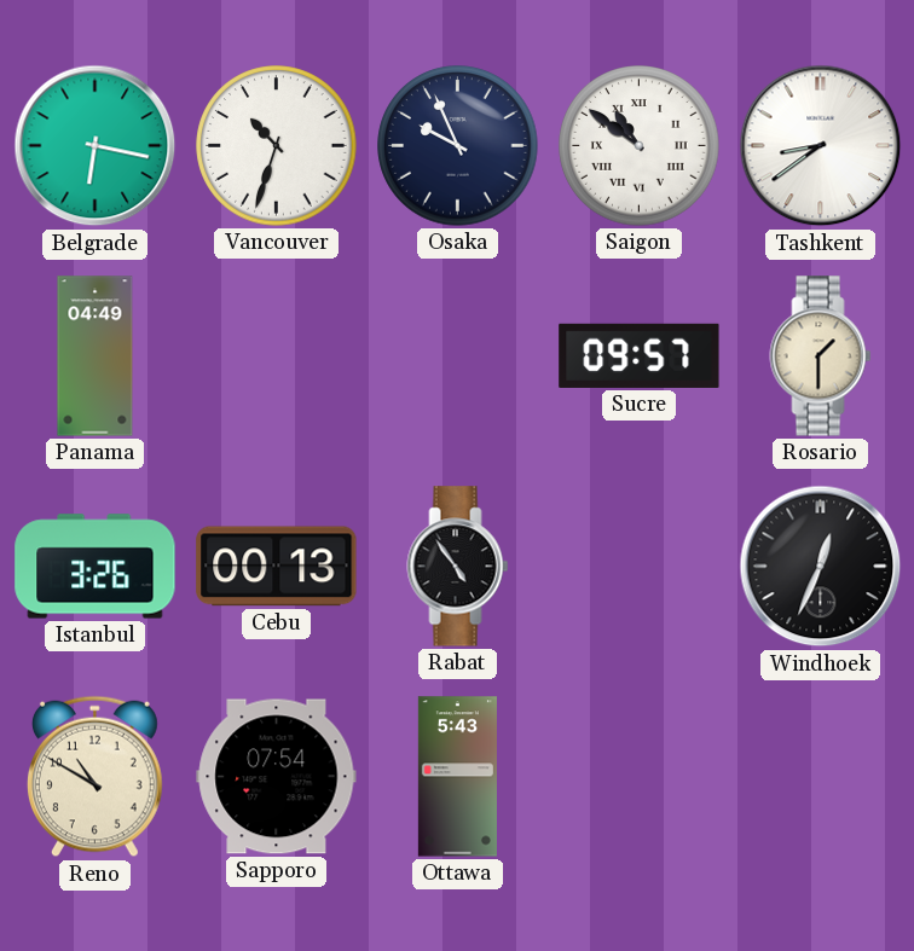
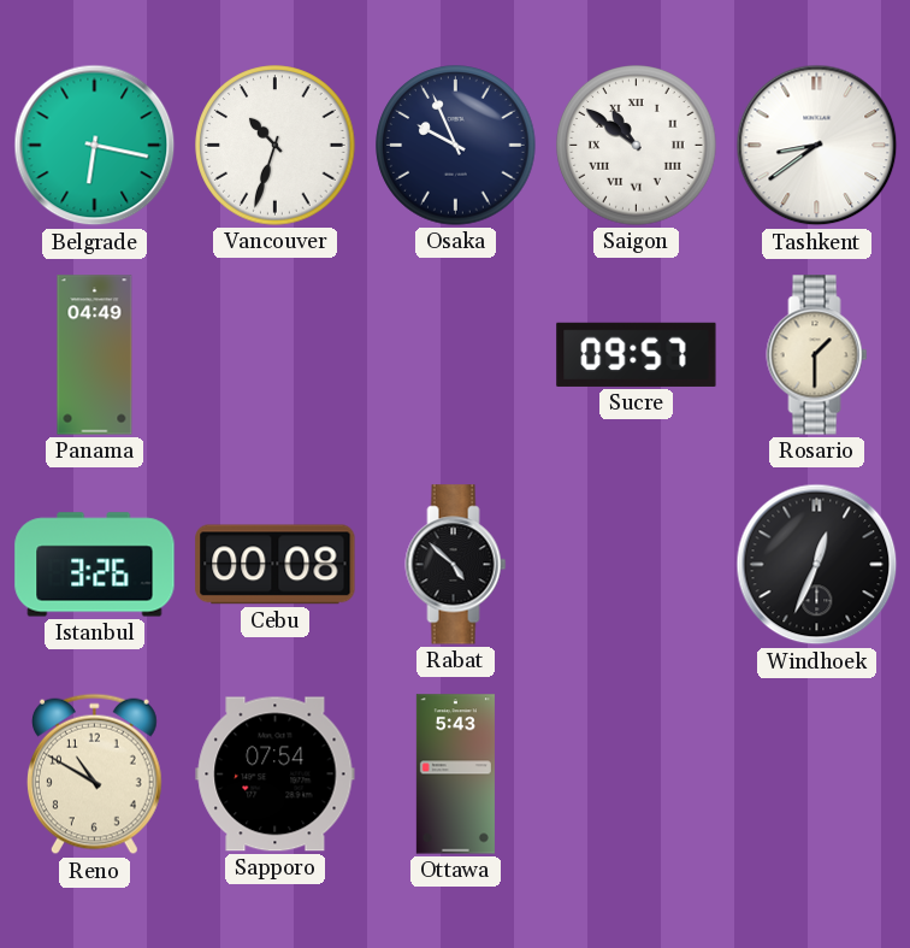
Cebu: 00:13 -> 00:08
Rabat: 4:54 -> 4:52
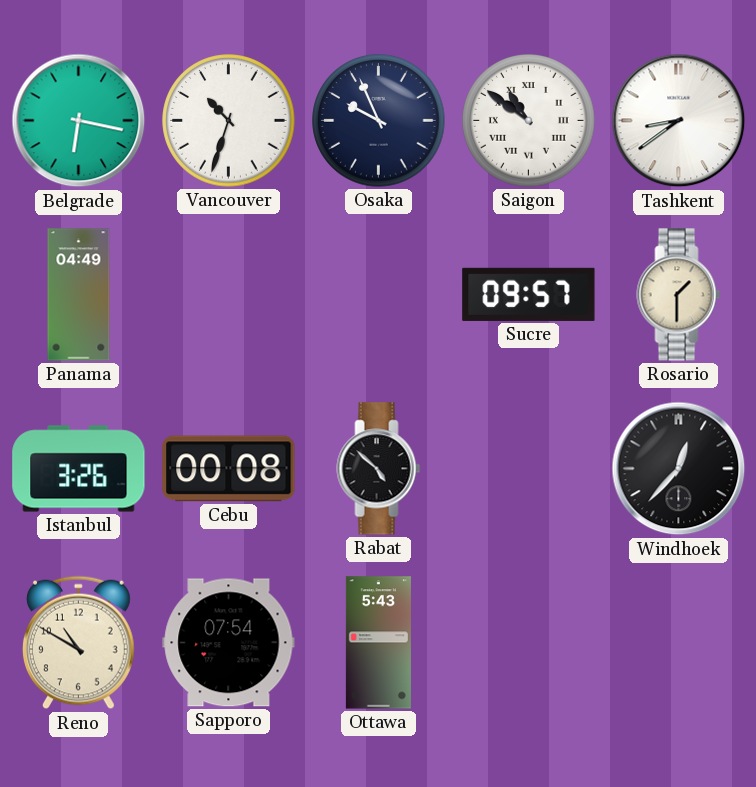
Windhoek: 12:34 -> 12:37
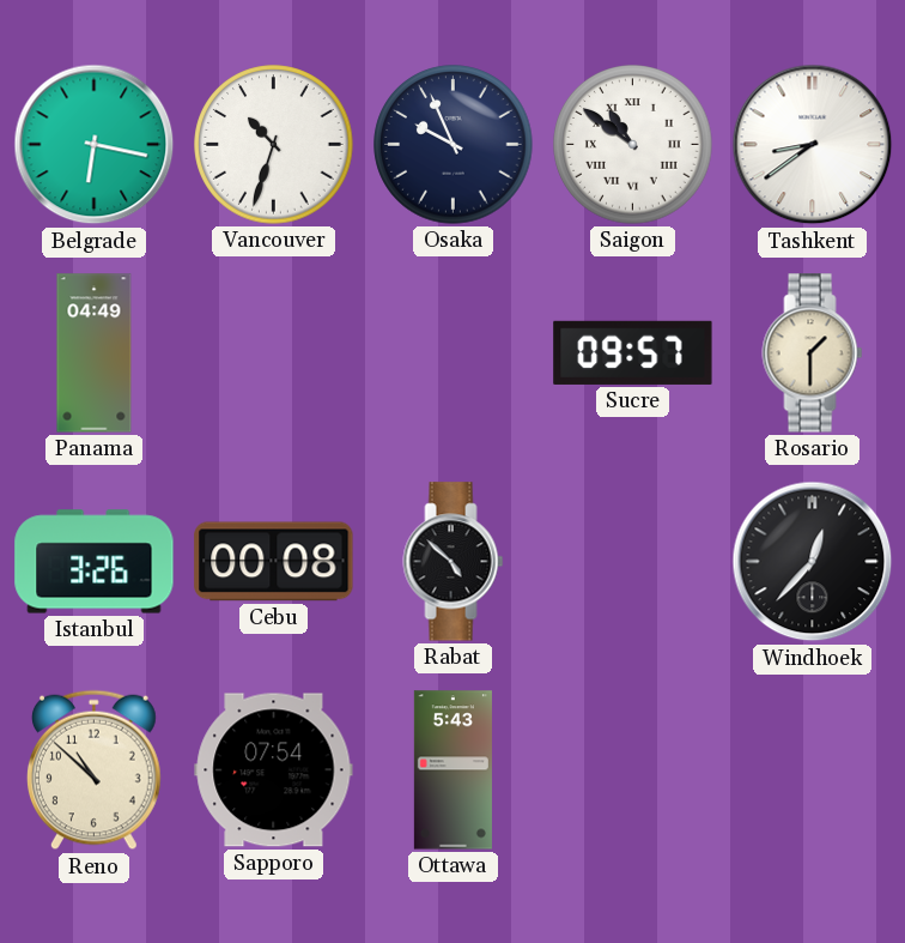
Reno: 10:50 -> 10:52
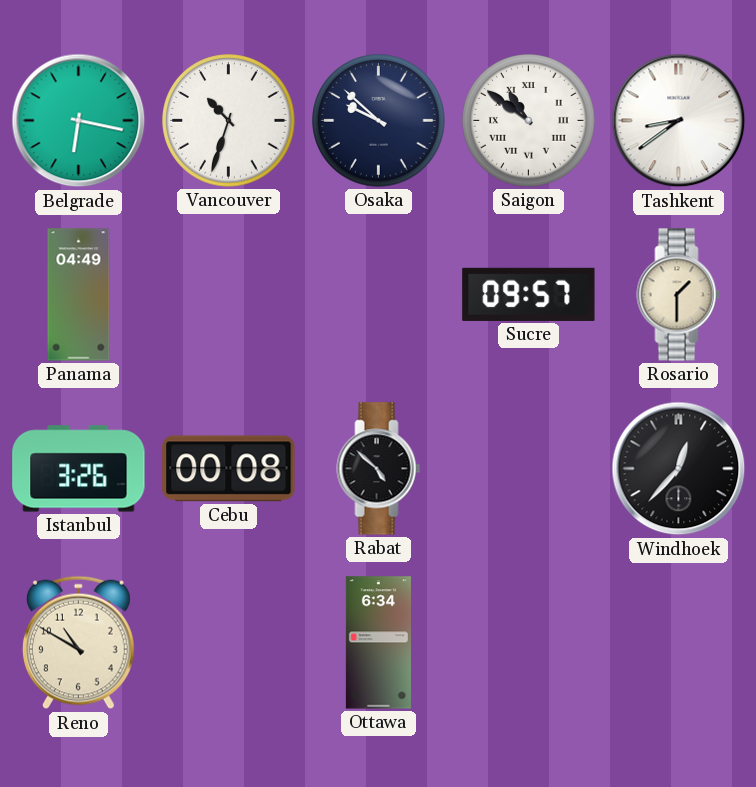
Osaka: 9:56 -> 9:52
Reno: 10:52 -> 10:50
Sapporo: 07:54 -> none
Ottawa: 5:43 -> 6:34
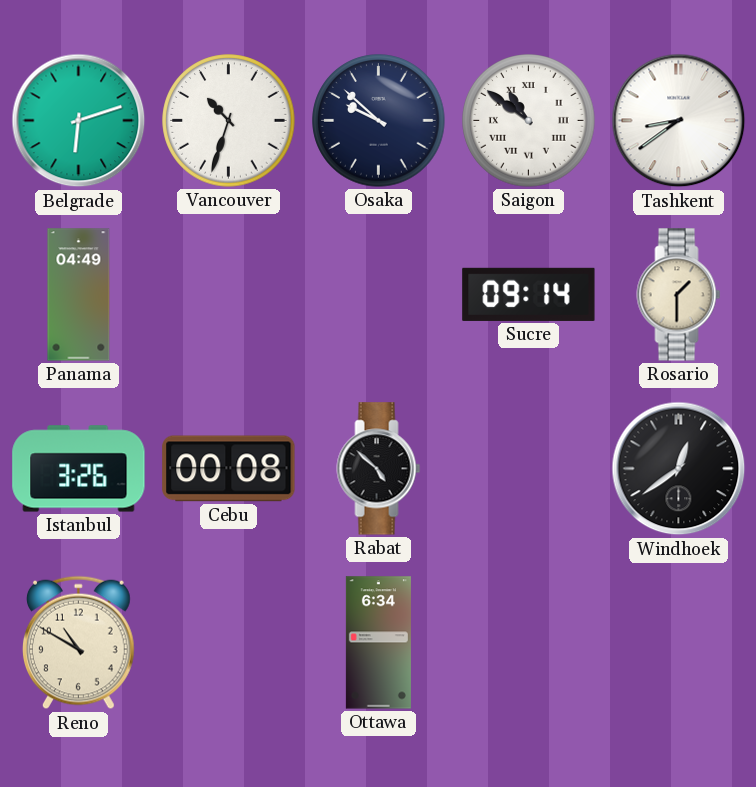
Belgrade: 6:17 -> 6:12
Sucre: 09:57 -> 09:14
Windhoek: 12:37 -> 12:39
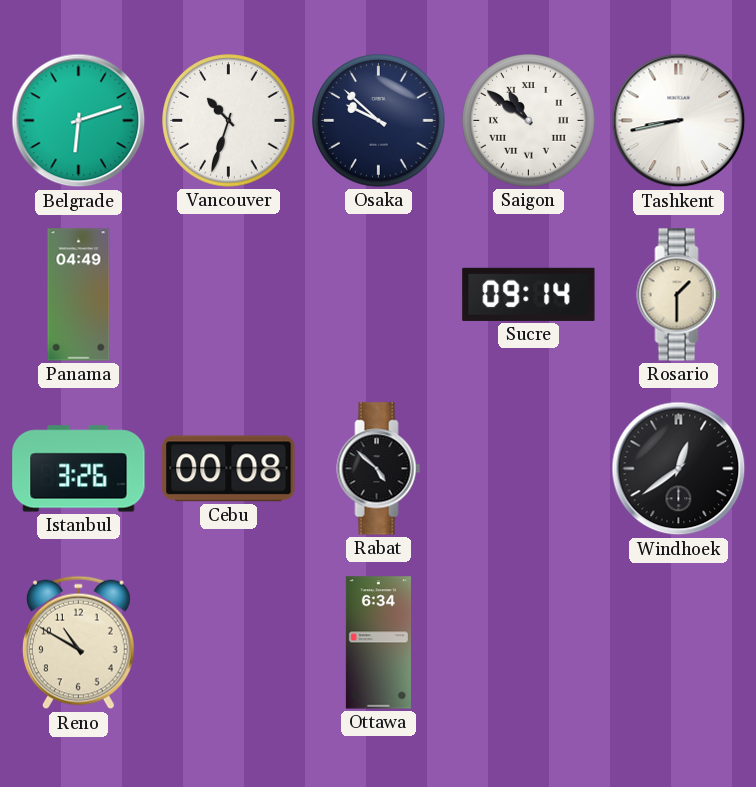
Tashkent: 8:39 -> 8:43
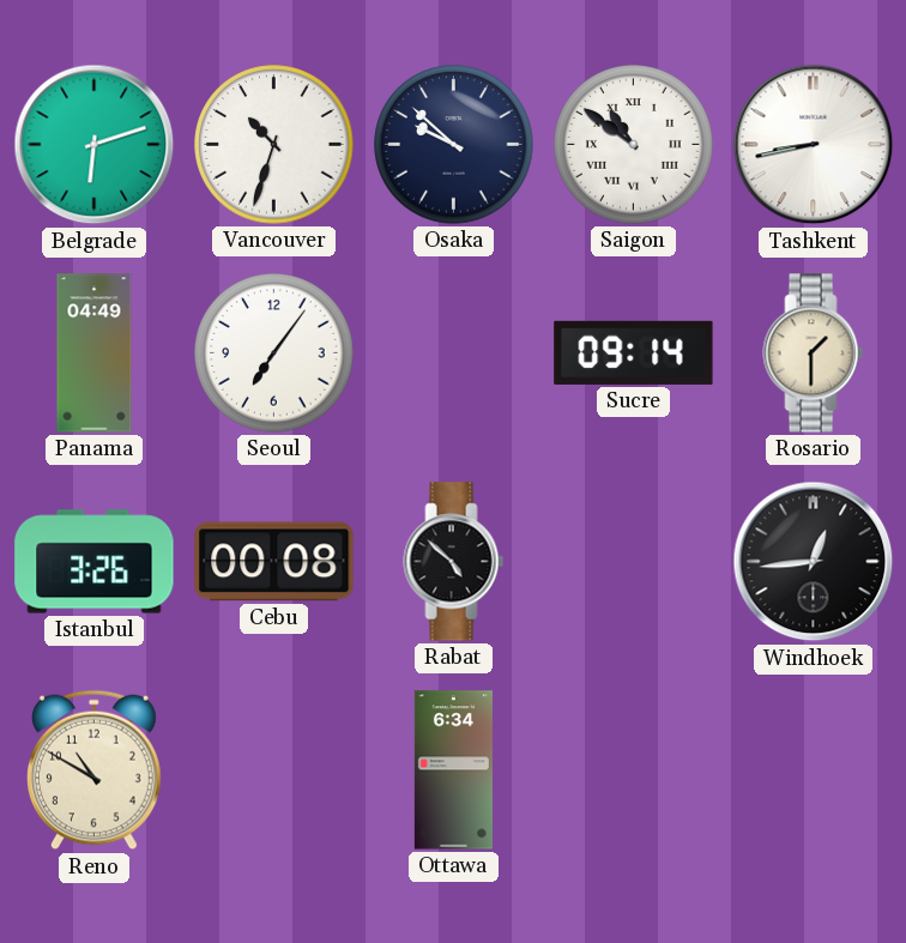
Seoul: none -> 7:06
Windhoek: 12:39 -> 12:44
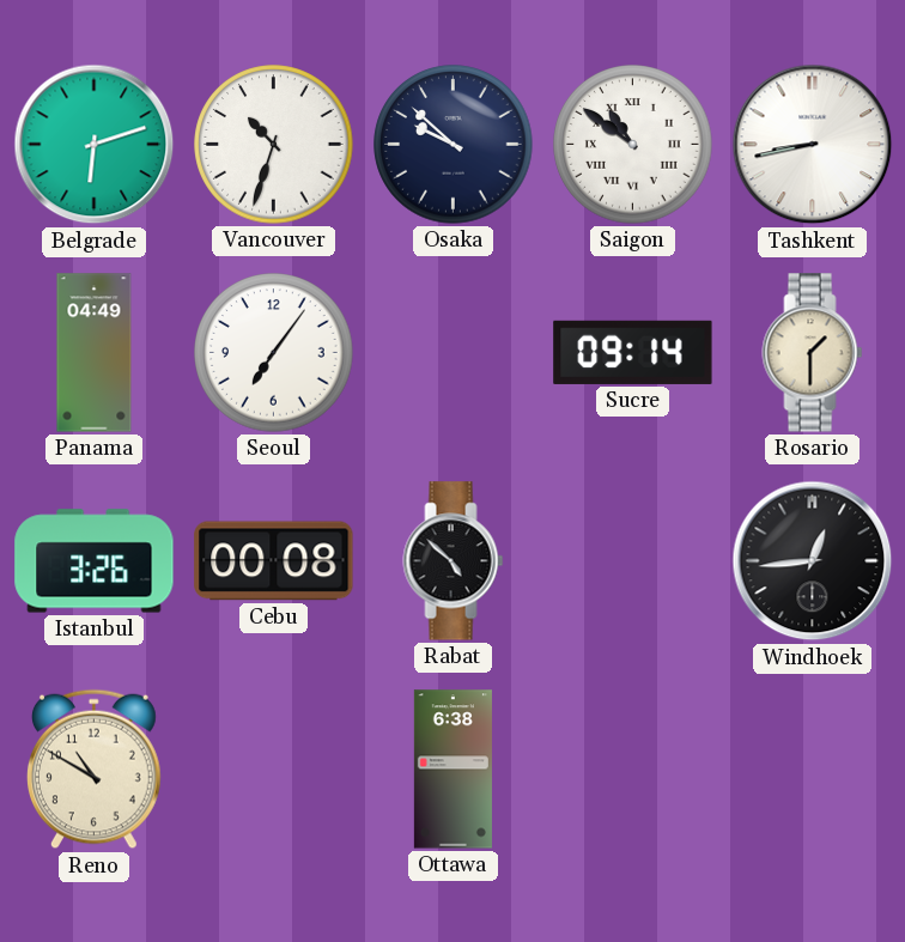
Ottawa: 6:34 -> 6:38
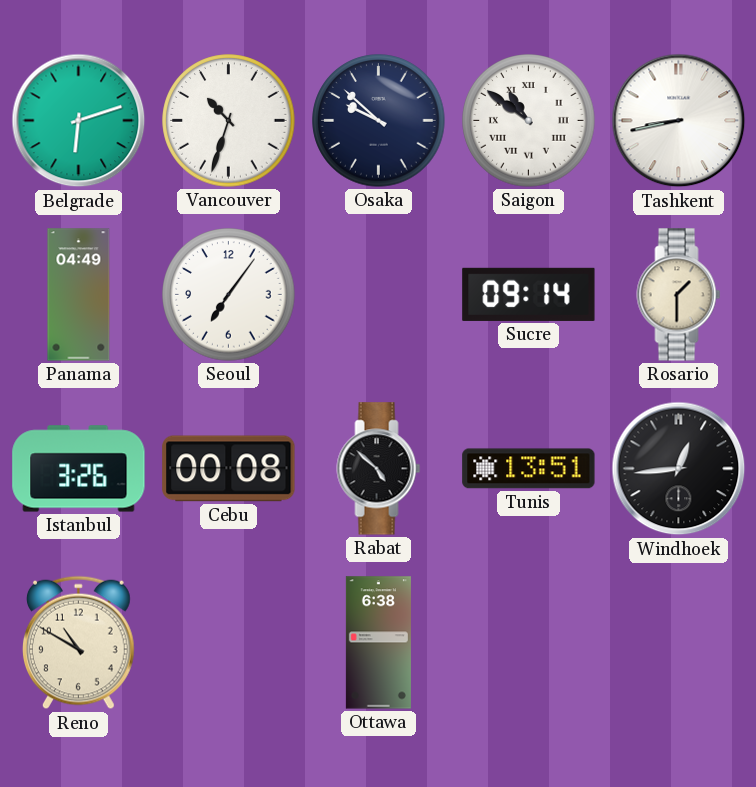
Tunis: none -> 13:51
